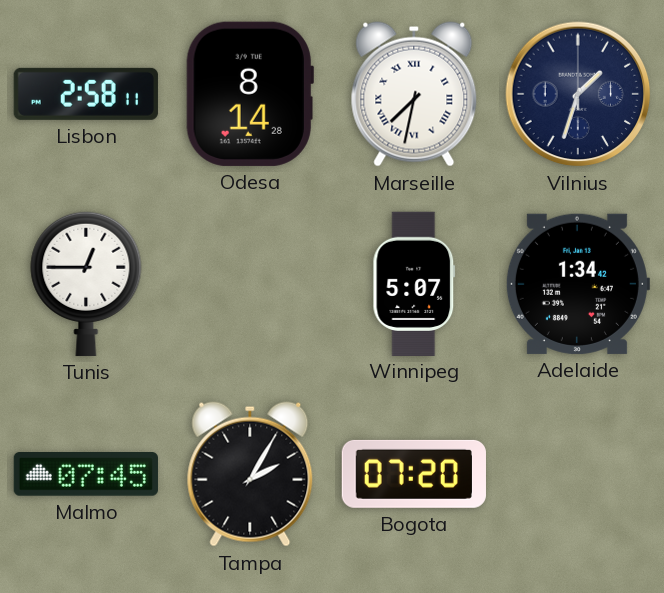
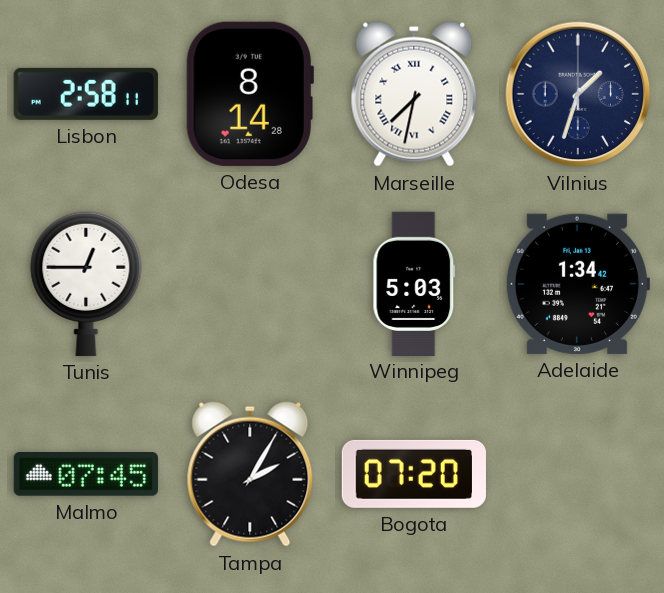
Winnipeg: 5:07 -> 5:03
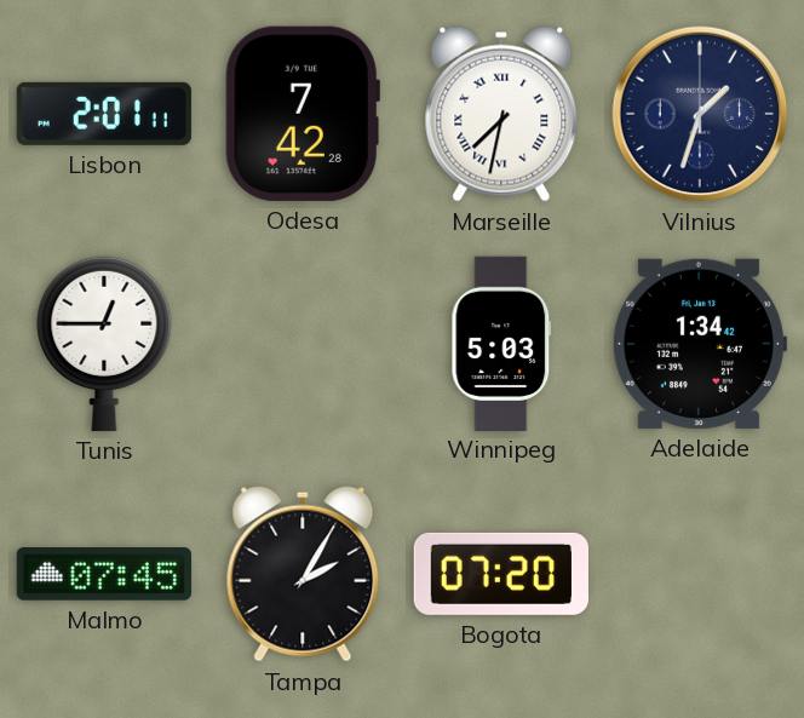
Lisbon: 2:58 -> 2:01
Odesa: 8:14 -> 7:42
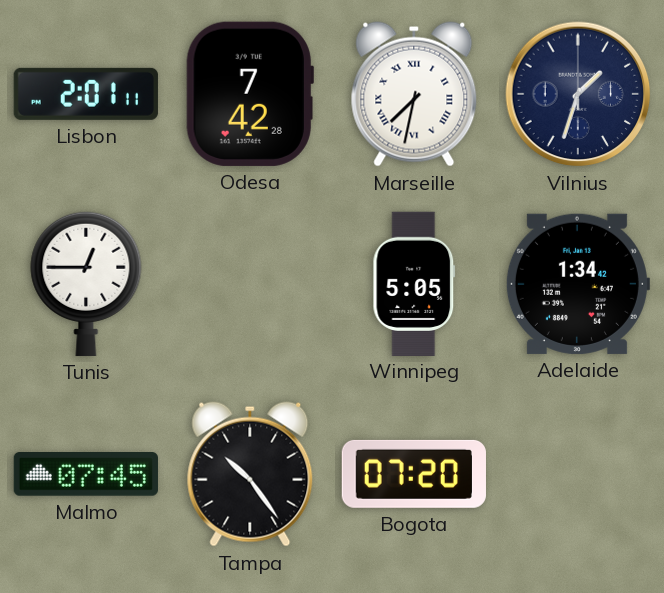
Winnipeg: 5:03 -> 5:05
Tampa: 2:05 -> 10:24
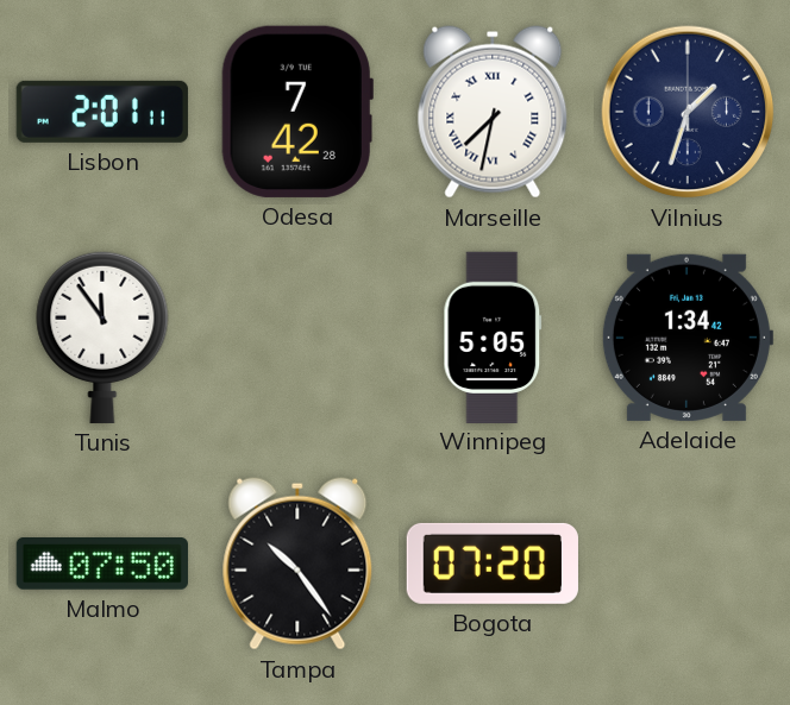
Tunis: 12:45 -> 11:54
Malmo: 07:45 -> 07:50
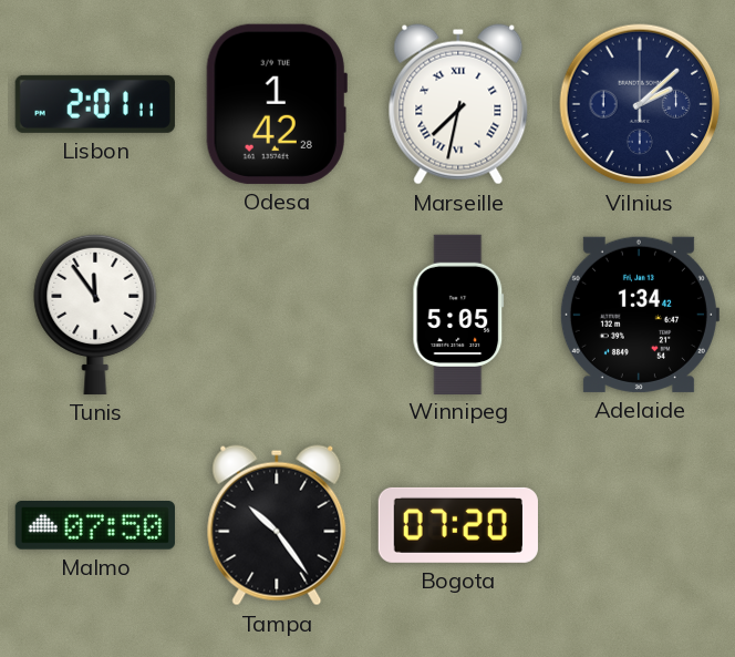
Odesa: 7:42 -> 1:42
Vilnius: 1:33 -> 2:08
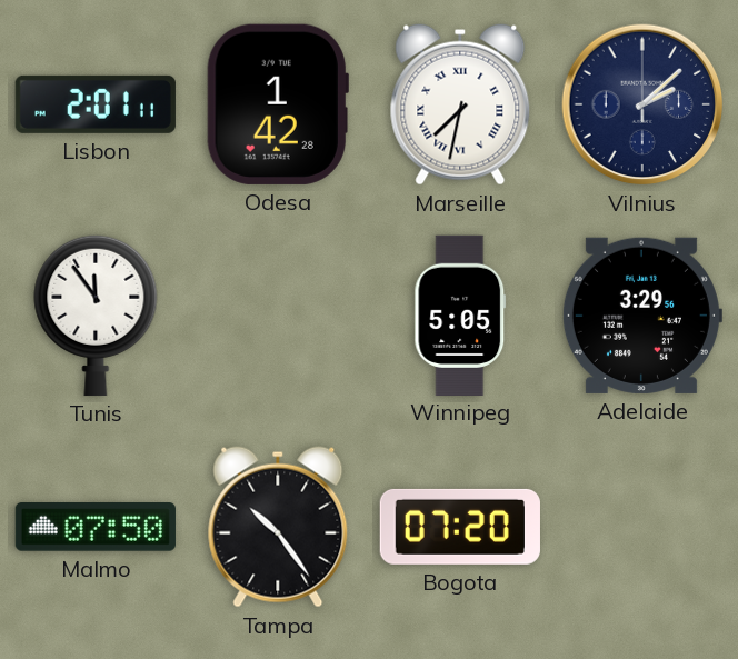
Adelaide: 1:34 -> 3:29
